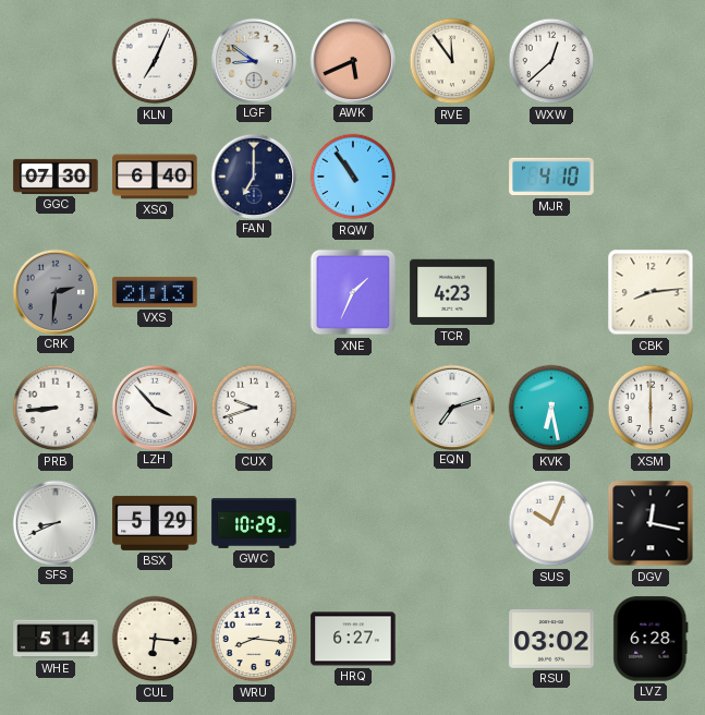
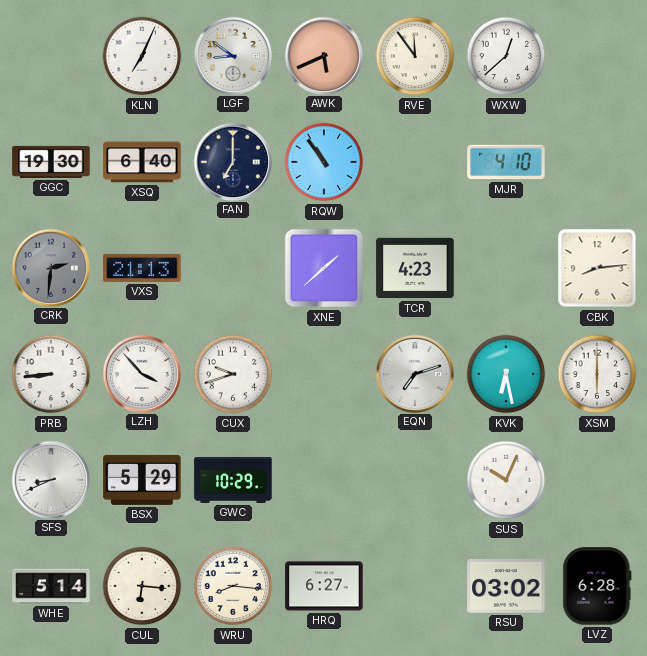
GGC: 07:30 -> 19:30
XNE: 1:34 -> 1:38
DGV: 12:17 -> none
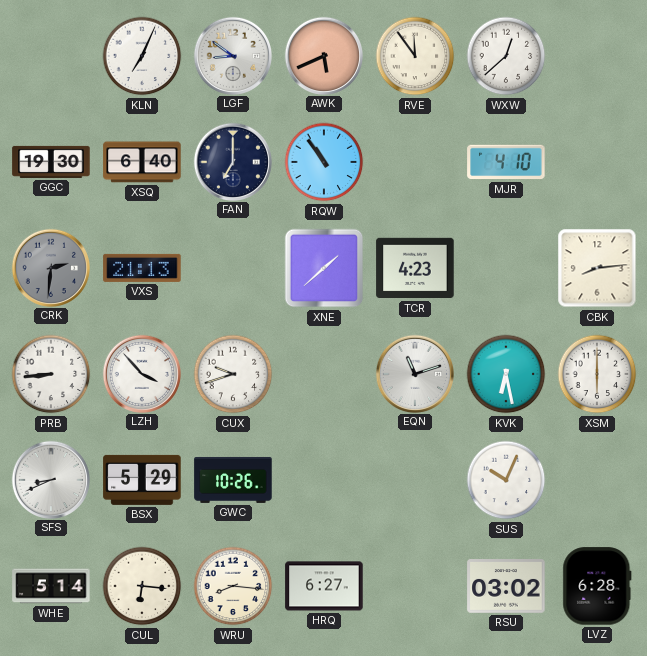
EQN: 7:12 -> 11:12
GWC: 10:29 -> 10:26
